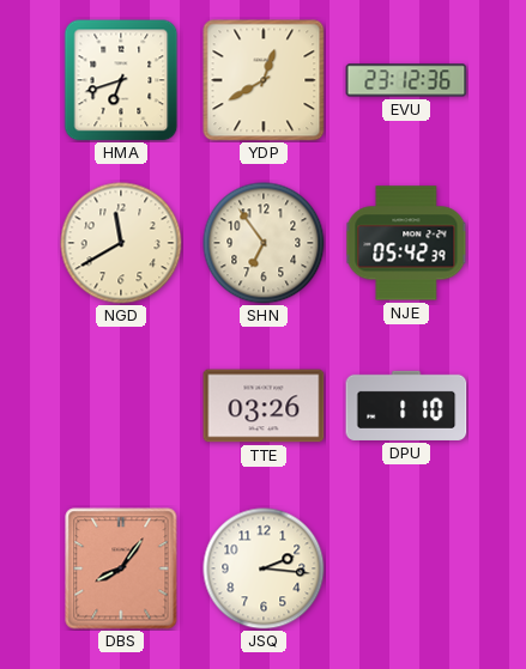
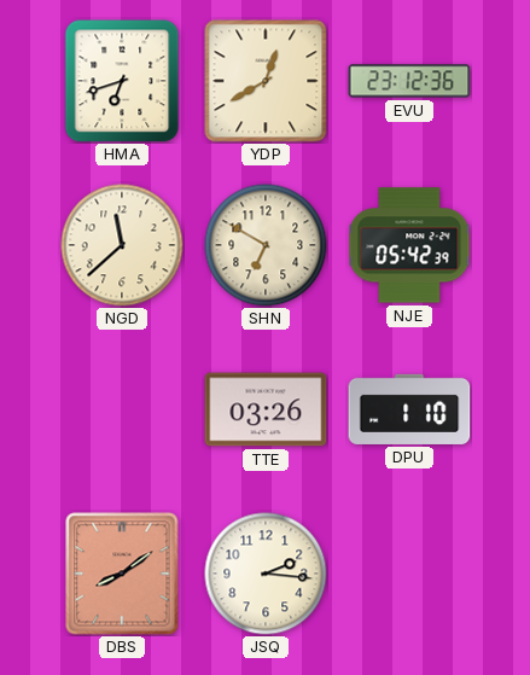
NGD: 11:40 -> 11:38
SHN: 6:54 -> 6:50
DBS: 8:06 -> 8:09
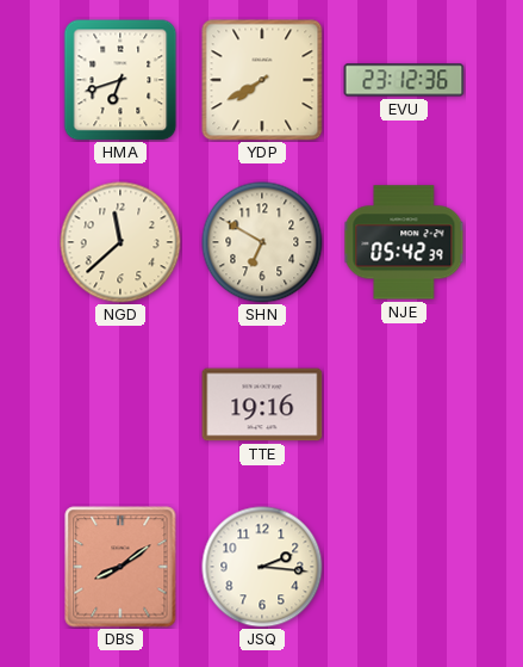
YDP: 12:40 -> 7:40
TTE: 03:26 -> 19:16
DPU: 1:10 -> none
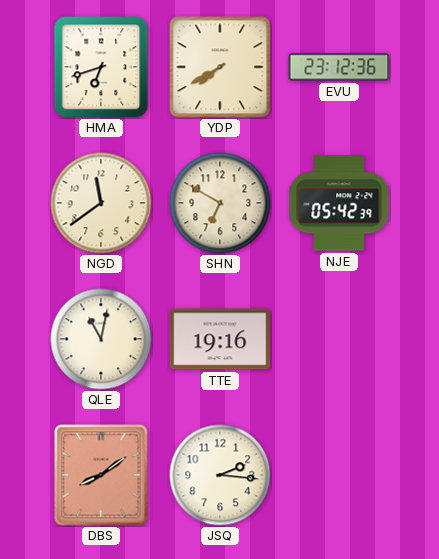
NGD: 11:38 -> 11:39
QLE: none -> 11:02
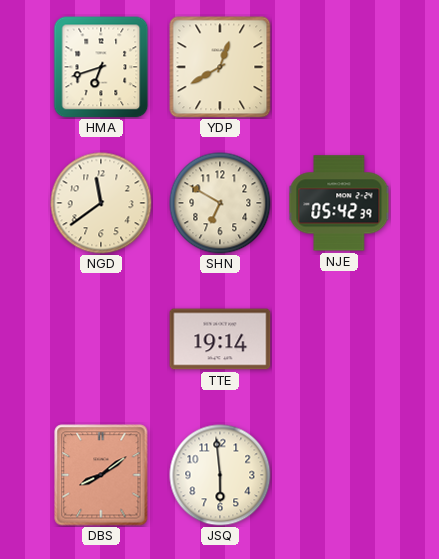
YDP: 7:40 -> 12:40
EVU: 23:12 -> none
QLE: 11:02 -> none
TTE: 19:16 -> 19:14
JSQ: 2:16 -> 5:59
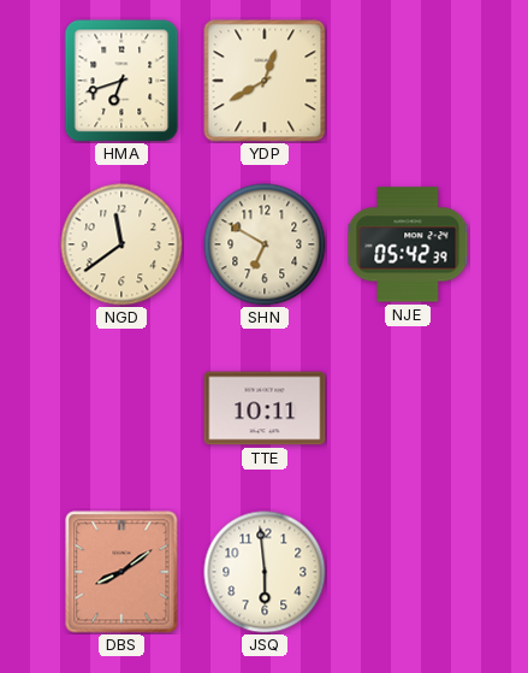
TTE: 19:14 -> 10:11
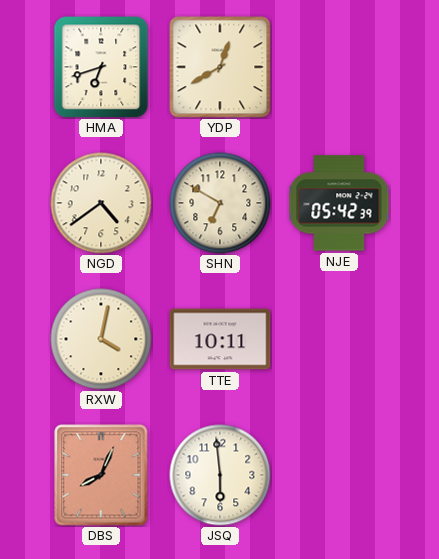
NGD: 11:39 -> 4:39
RXW: none -> 4:02
DBS: 8:09 -> 8:04
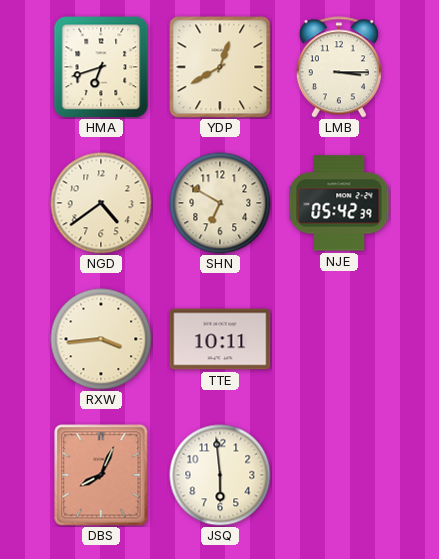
LMB: none -> 3:15
RXW: 4:02 -> 3:44
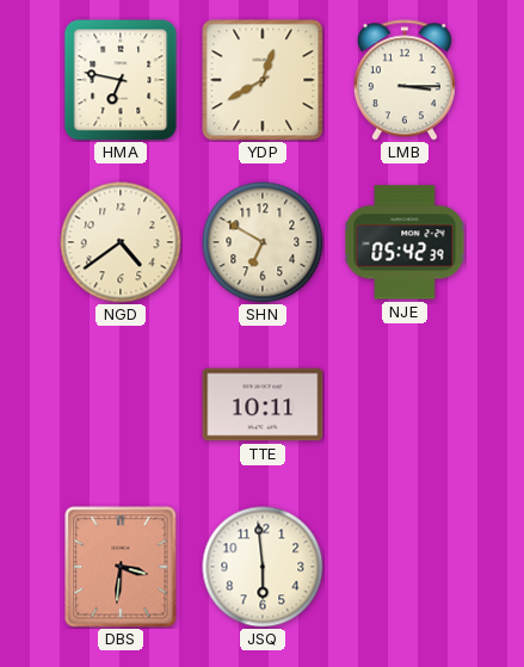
HMA: 6:42 -> 6:47
RXW: 3:44 -> none
DBS: 8:04 -> 3:31
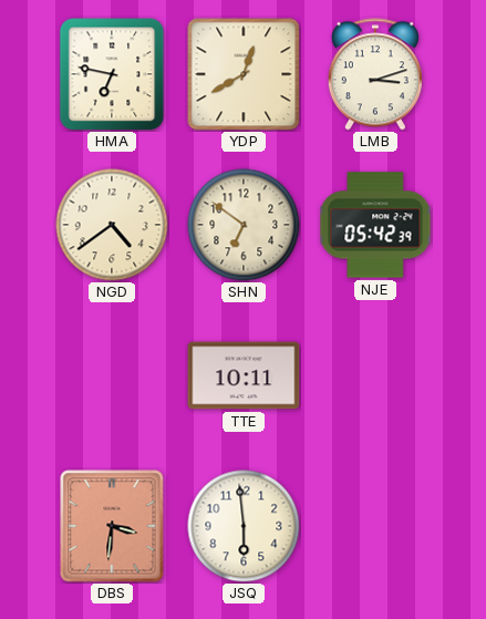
LMB: 3:15 -> 3:12
SHN: 6:50 -> 6:51
